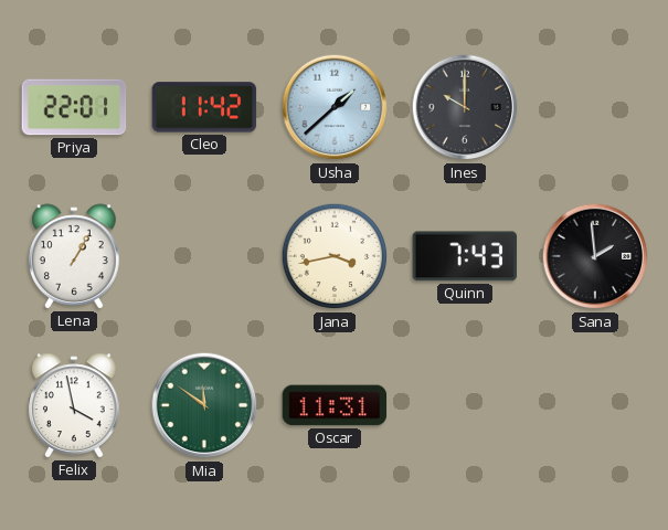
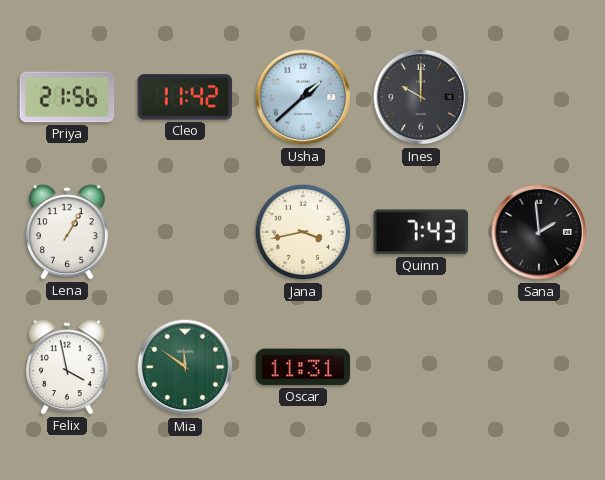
Priya: 22:01 -> 21:56
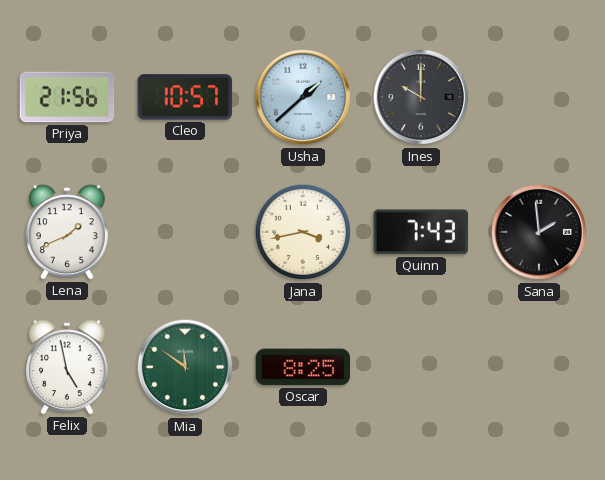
Cleo: 11:42 -> 10:57
Lena: 1:05 -> 1:41
Felix: 3:58 -> 4:58
Oscar: 11:31 -> 8:25
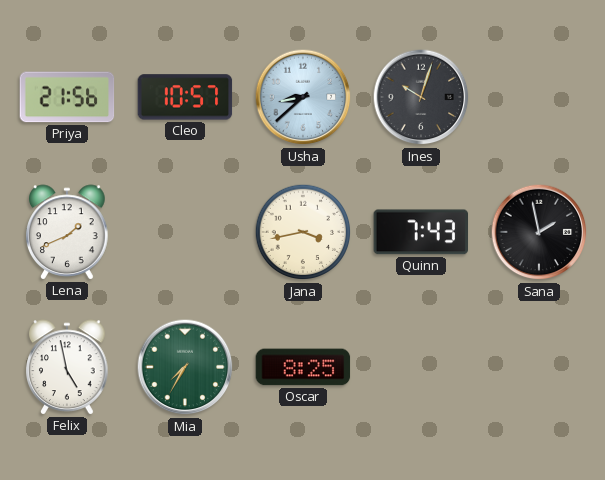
Usha: 1:38 -> 8:38
Ines: 10:00 -> 10:03
Sana: 1:59 -> 1:58
Mia: 11:51 -> 7:35
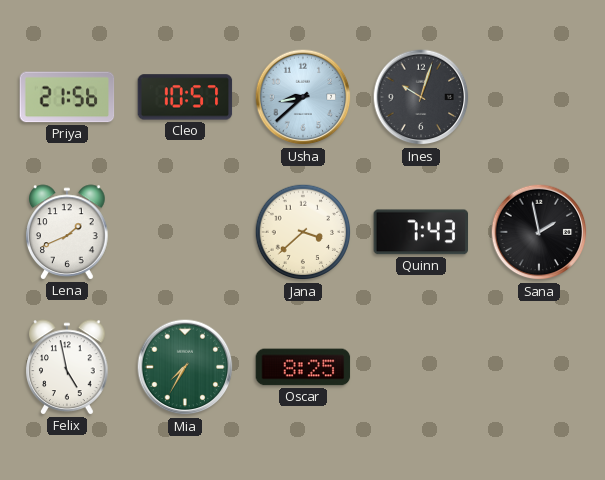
Jana: 3:43 -> 3:38
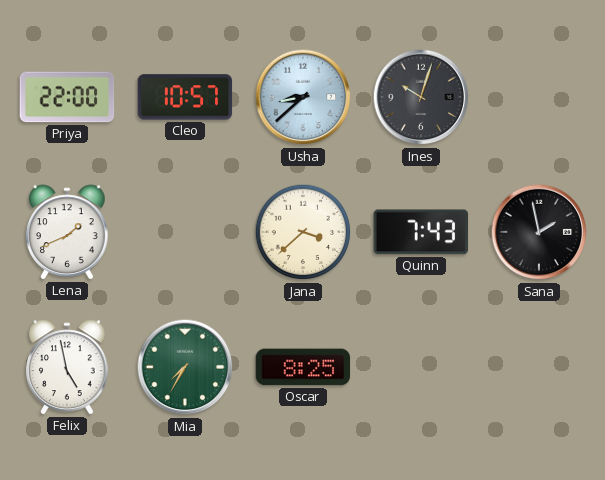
Priya: 21:56 -> 22:00
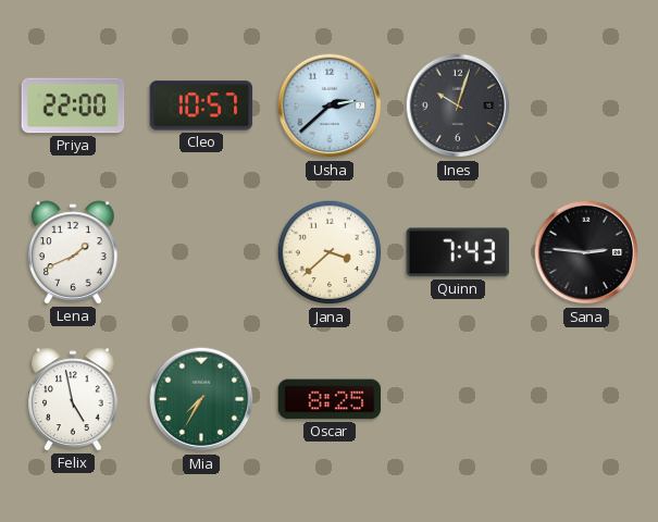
Usha: 8:38 -> 2:38
Sana: 1:58 -> 2:46
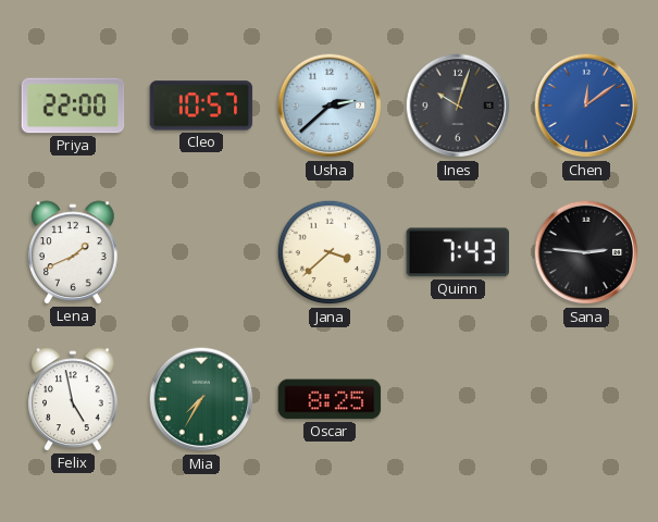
Chen: none -> 12:09
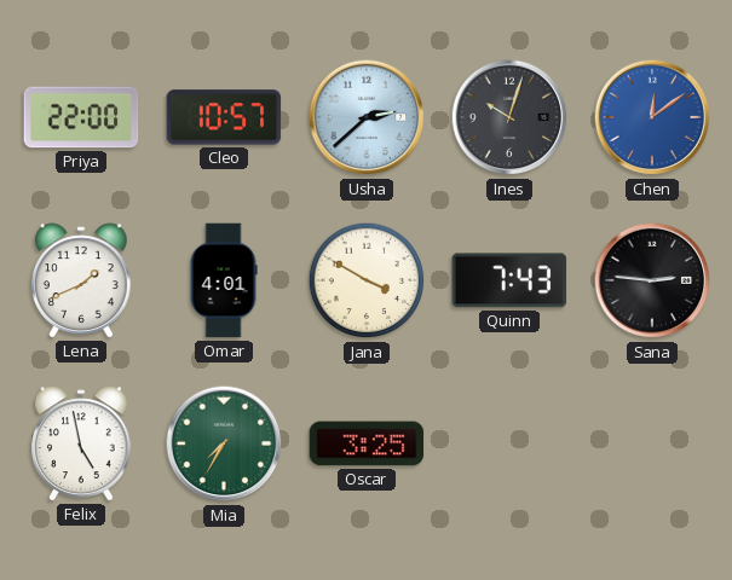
Omar: none -> 4:01
Jana: 3:38 -> 3:50
Oscar: 8:25 -> 3:25
